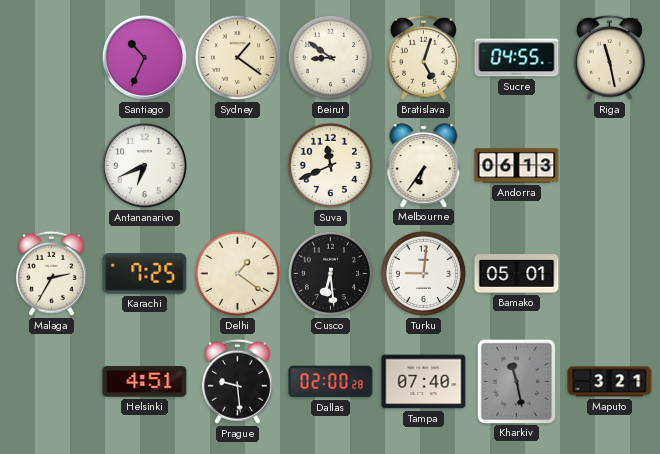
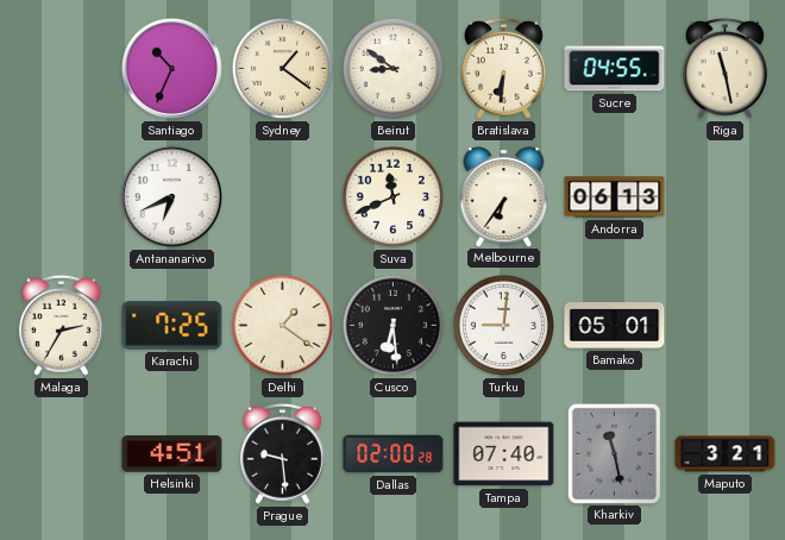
Bratislava: 5:03 -> 6:31
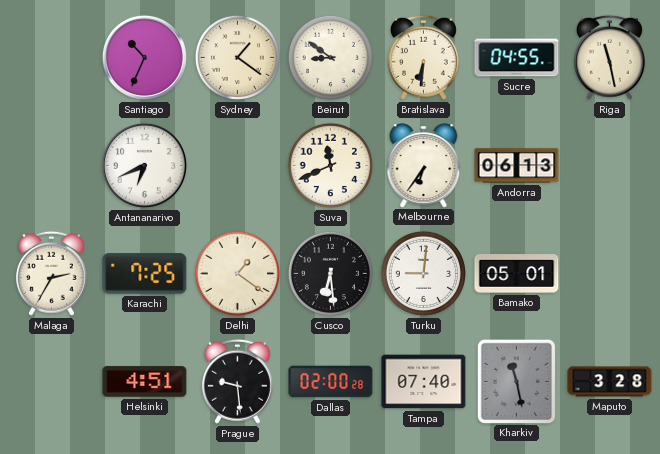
Maputo: 3:21 -> 3:28
